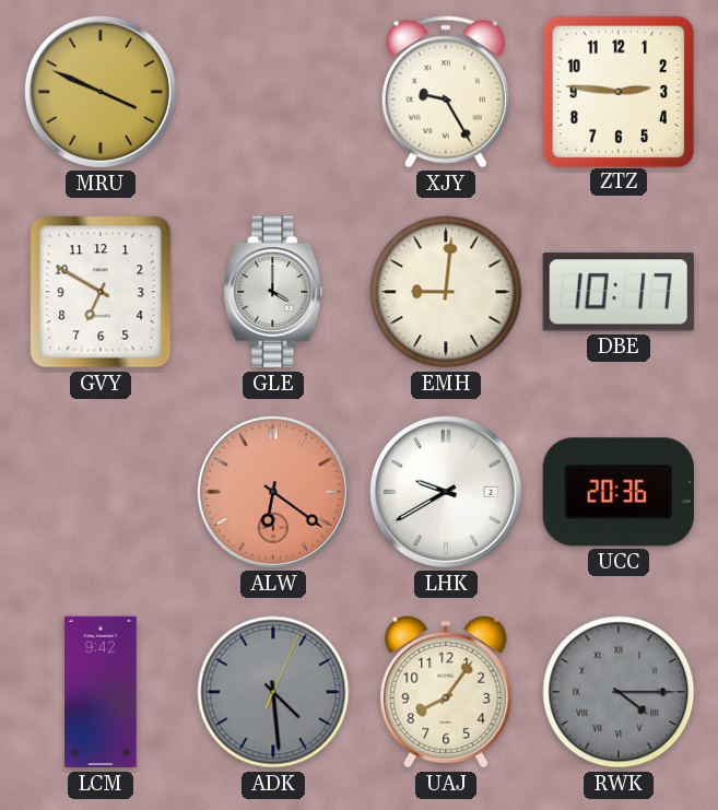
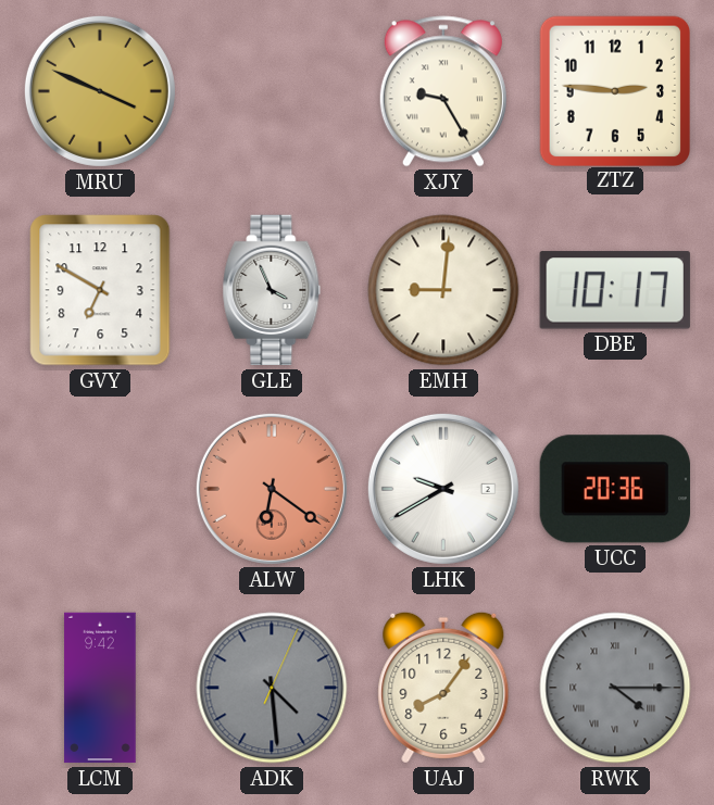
GLE: 4:00 -> 3:56
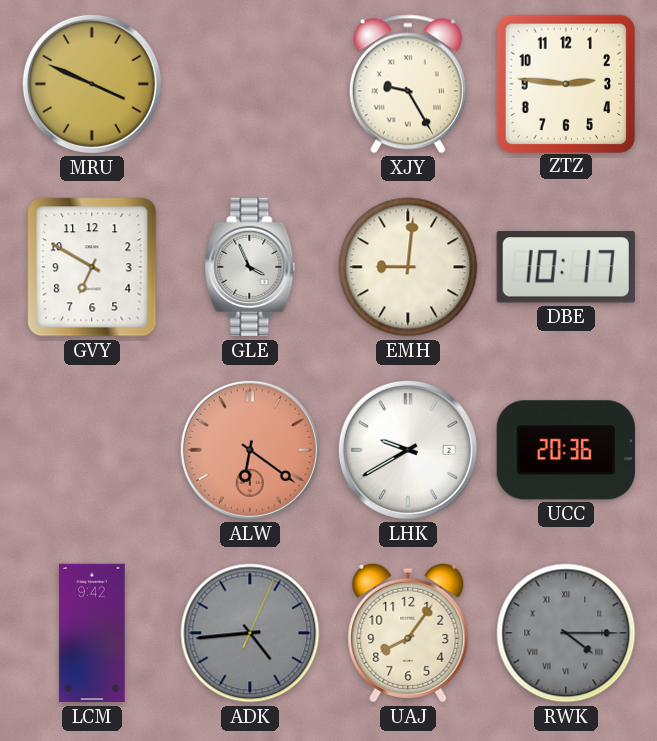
ADK: 4:29 -> 4:44
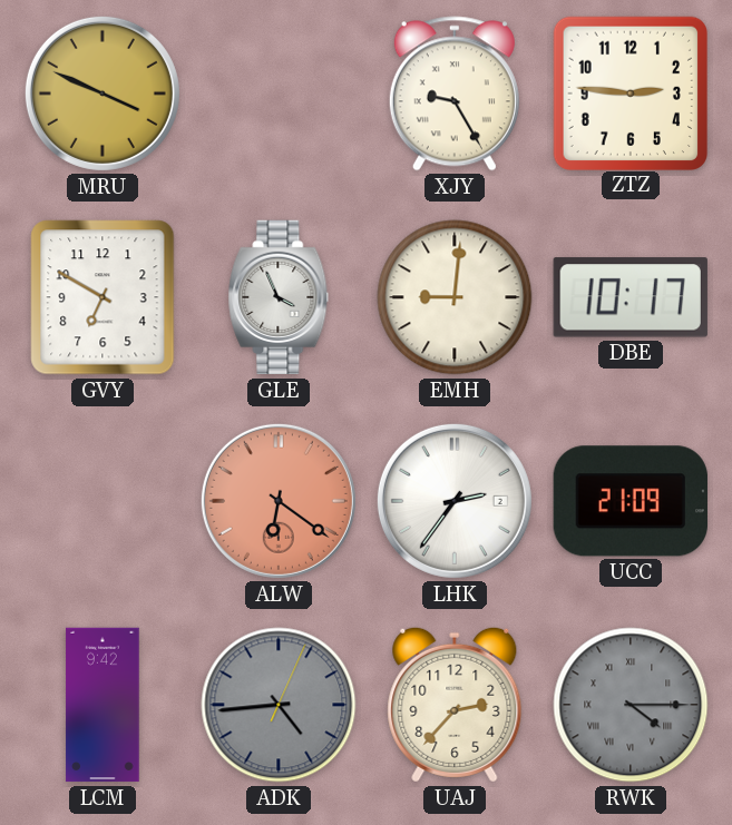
LHK: 9:40 -> 2:36
UCC: 20:36 -> 21:09
UAJ: 8:06 -> 2:37
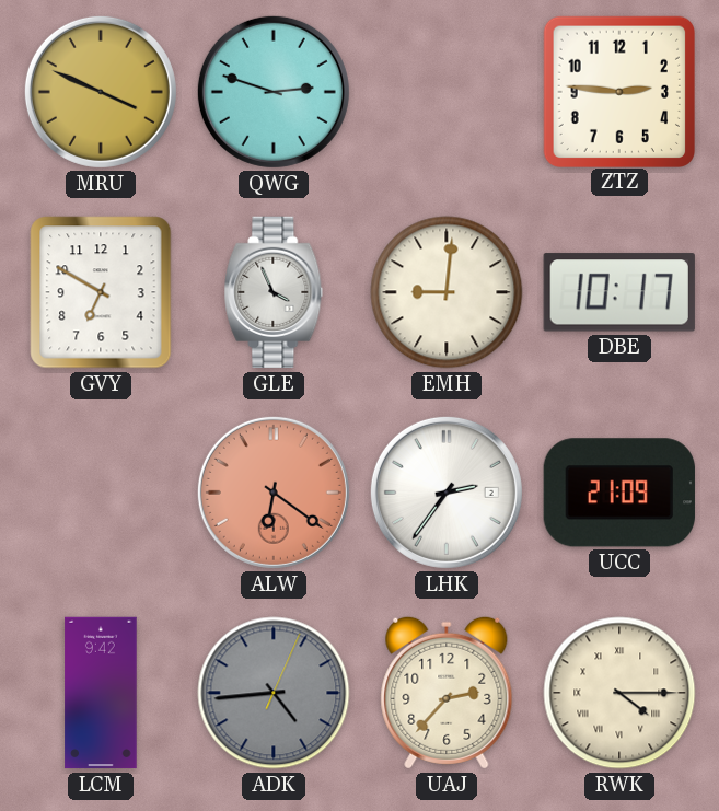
QWG: none -> 2:48
XJY: 9:25 -> none
RWK dial: grey -> cream
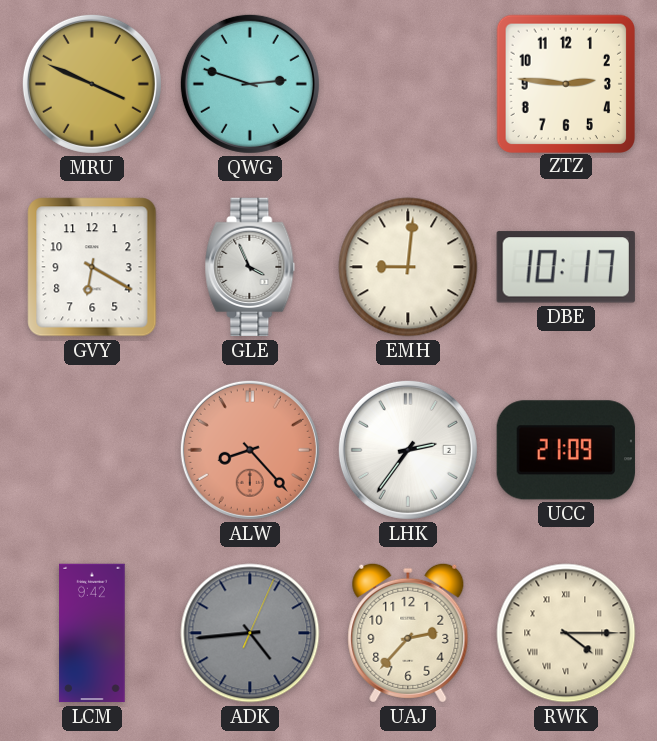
GVY: 6:50 -> 6:20
ALW: 6:21 -> 8:23
